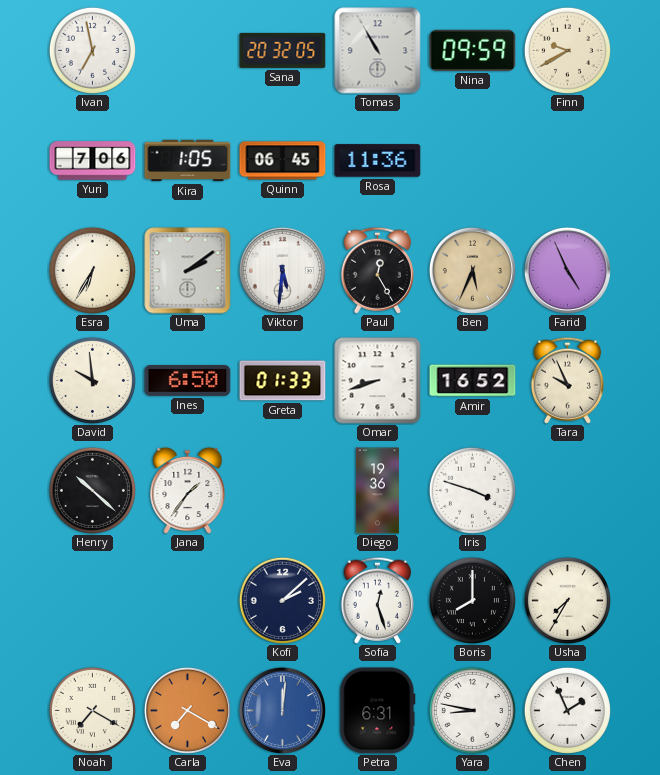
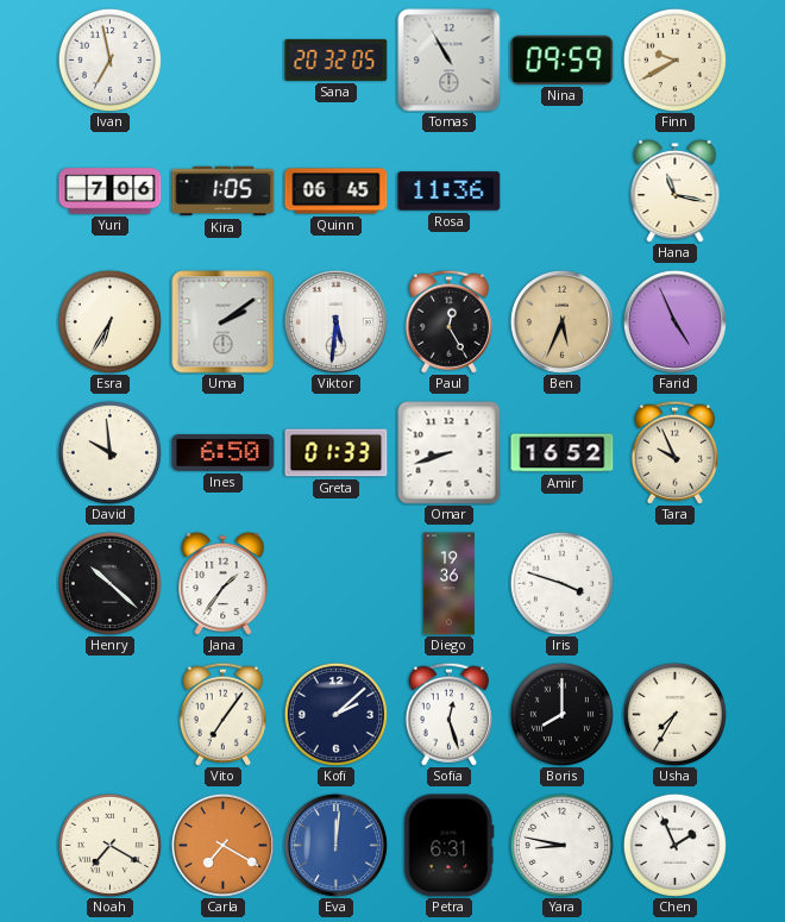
Hana: none -> 11:17
Vito: none -> 7:06
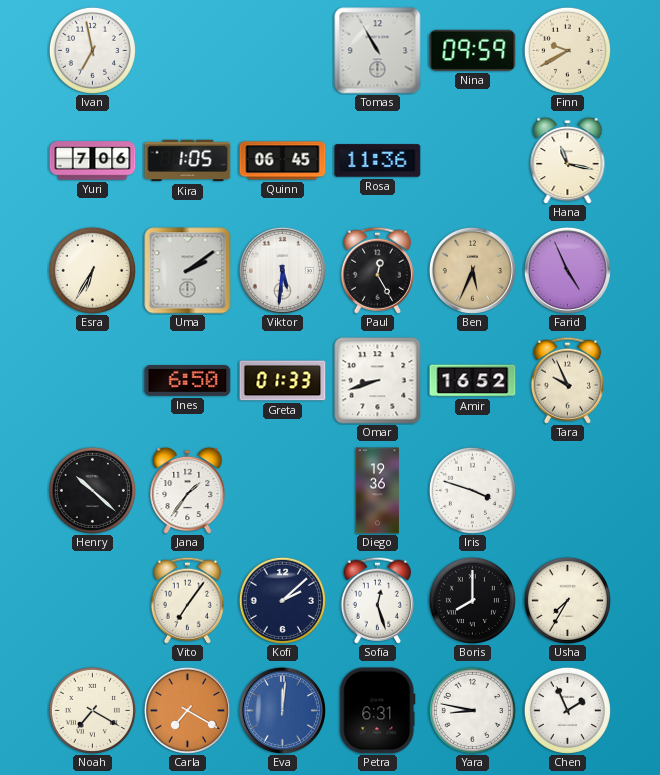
Sana: 20:32 -> none
David: 9:59 -> none
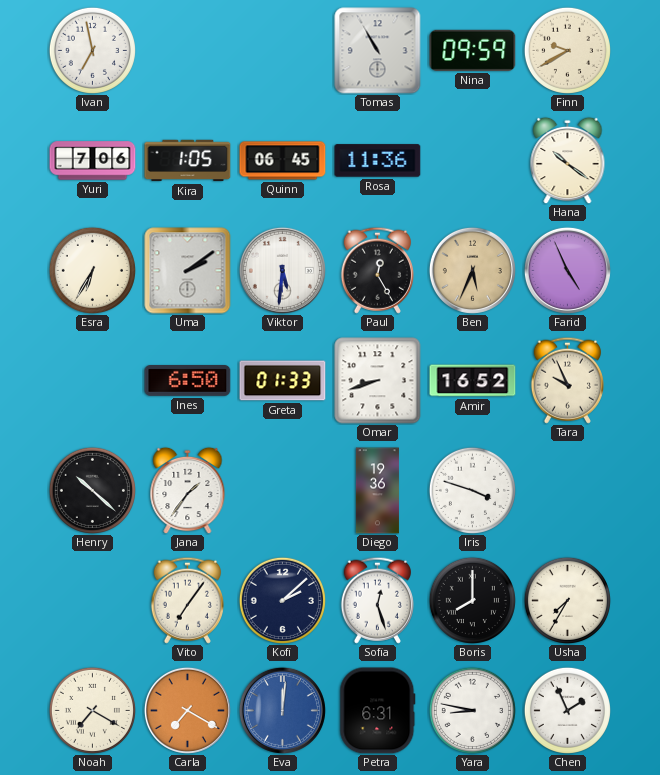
Hana: 11:17 -> 10:21
